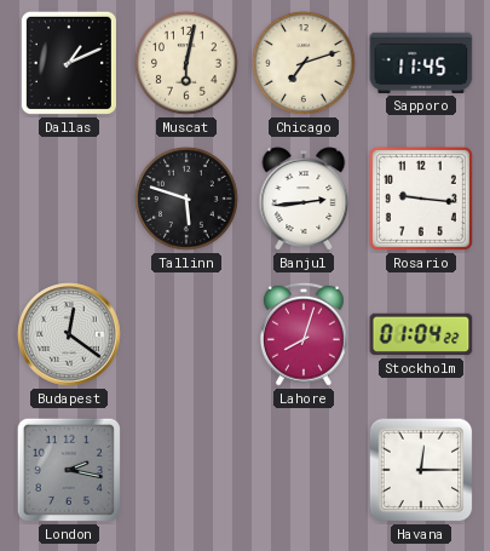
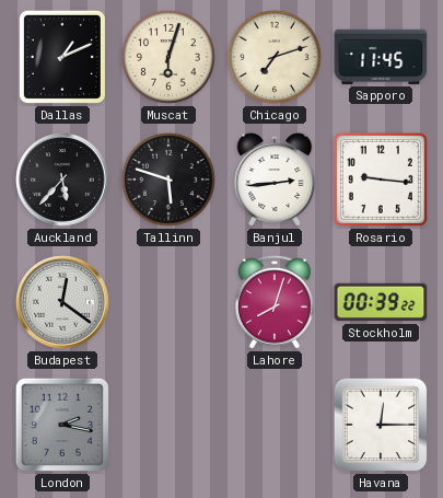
Muscat: 6:02 -> 6:03
Auckland: none -> 5:37
Stockholm: 01:04 -> 00:39
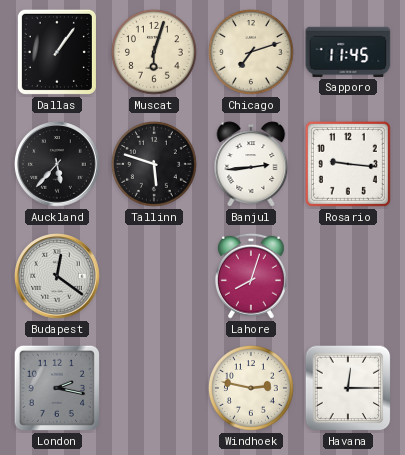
Dallas: 1:11 -> 1:06
Stockholm: 00:39 -> none
Windhoek: none -> 2:47
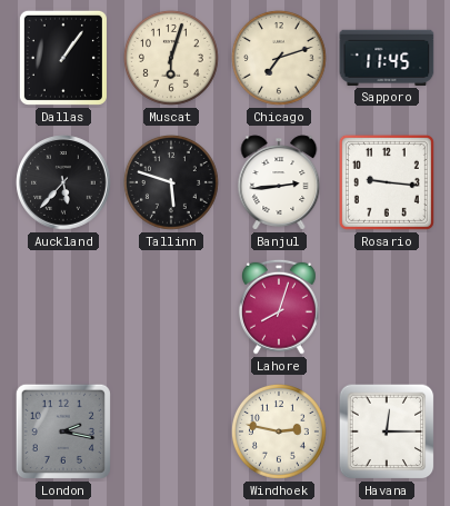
Budapest: 12:21 -> none
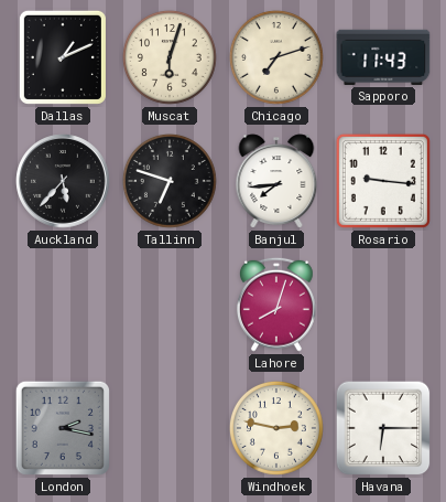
Dallas: 1:06 -> 1:11
Sapporo: 11:45 -> 11:43
Tallinn: 5:48 -> 6:48
Banjul: 2:44 -> 7:44
Havana: 12:15 -> 6:15
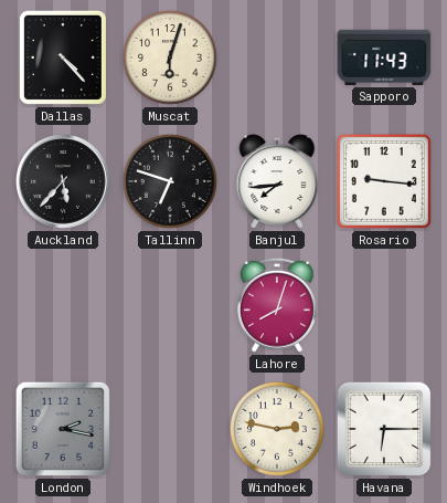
Dallas: 1:11 -> 4:23
Chicago: 7:12 -> none
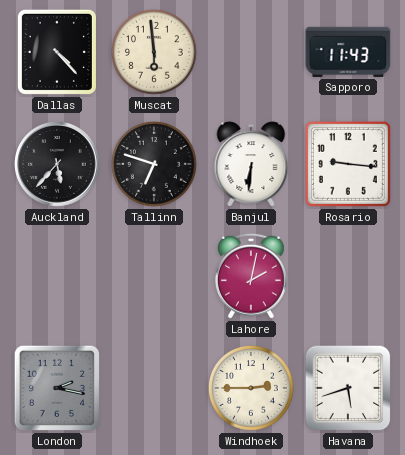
Muscat: 6:03 -> 5:59
Banjul: 7:44 -> 6:31
Lahore: 8:03 -> 2:02
Windhoek: 2:47 -> 2:45
Havana: 6:15 -> 5:42
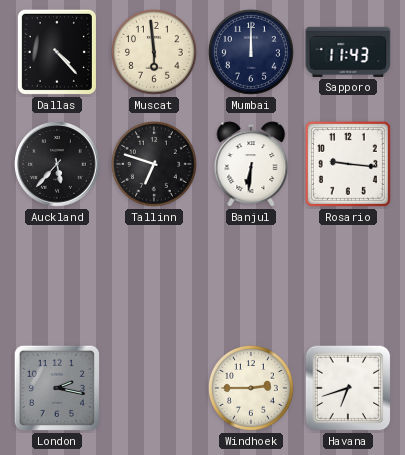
Mumbai: none -> 12:00
Lahore: 2:02 -> none
Havana: 5:42 -> 6:42
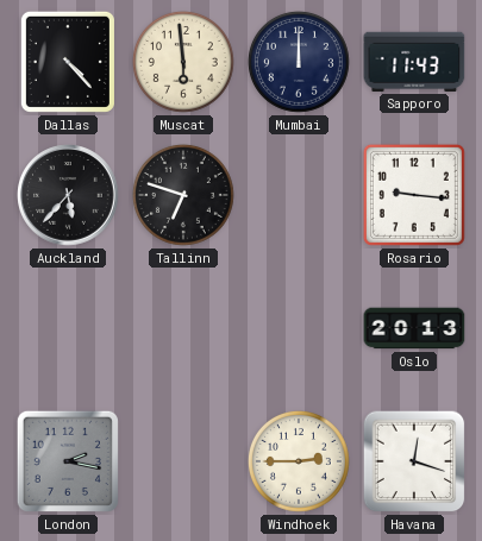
Banjul: 6:31 -> none
Oslo: none -> 20:13
Havana: 6:42 -> 12:18
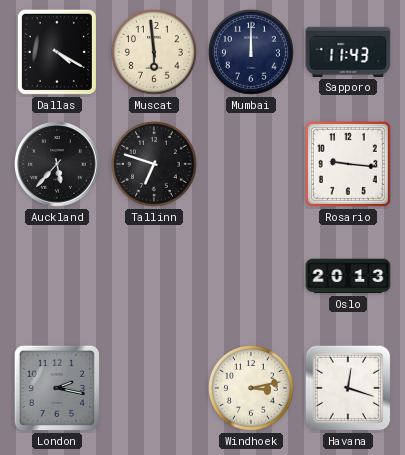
Dallas: 4:23 -> 4:20
Windhoek: 2:45 -> 3:13
